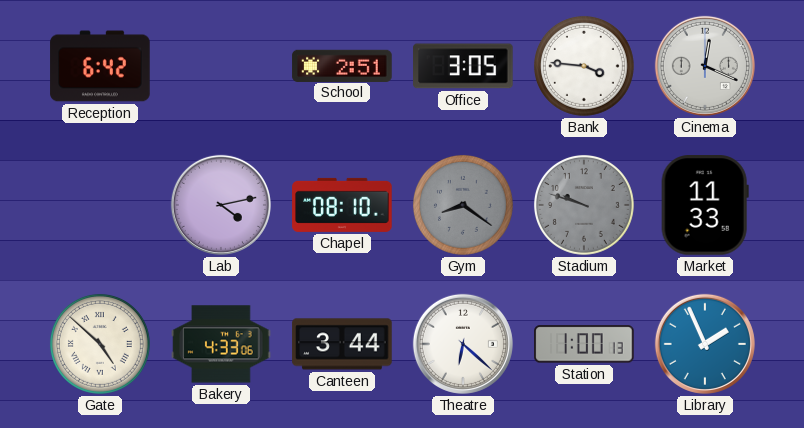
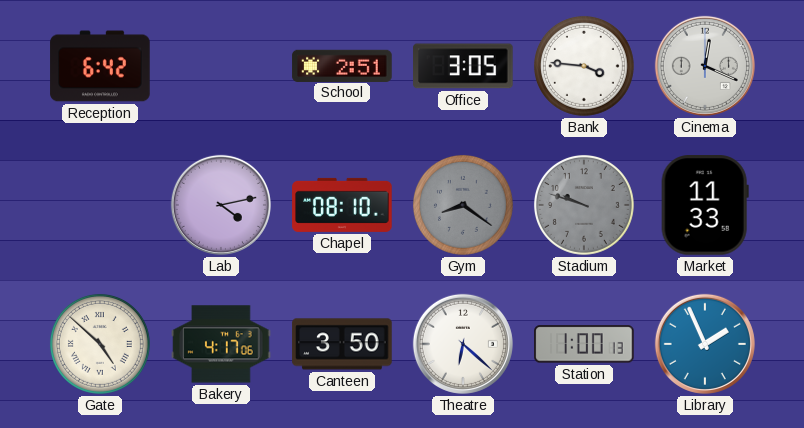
Bakery: 4:33 -> 4:17
Canteen: 3:44 -> 3:50
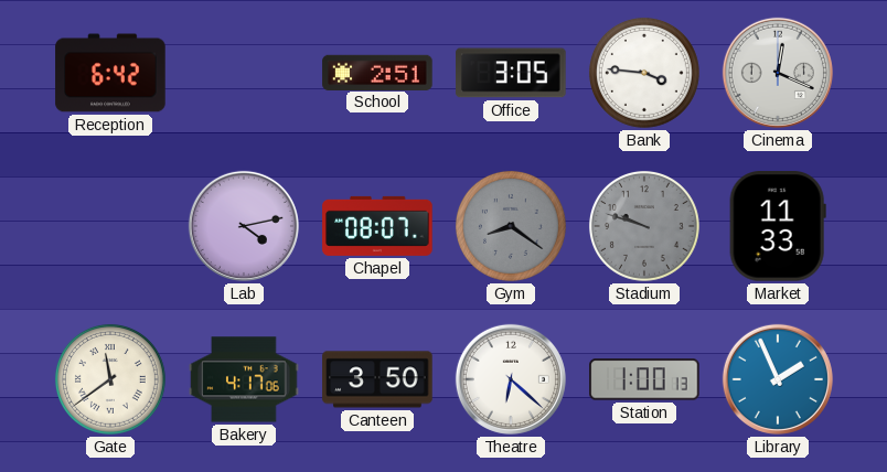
Chapel: 08:10 -> 08:07
Gate: 4:52 -> 11:39
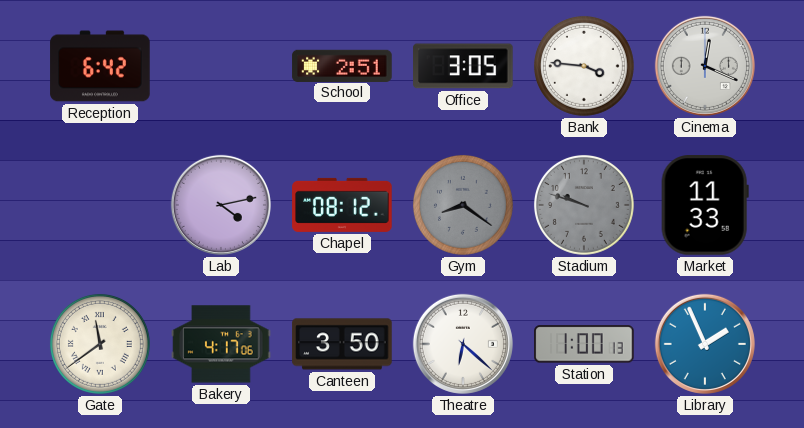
Chapel: 08:07 -> 08:12
